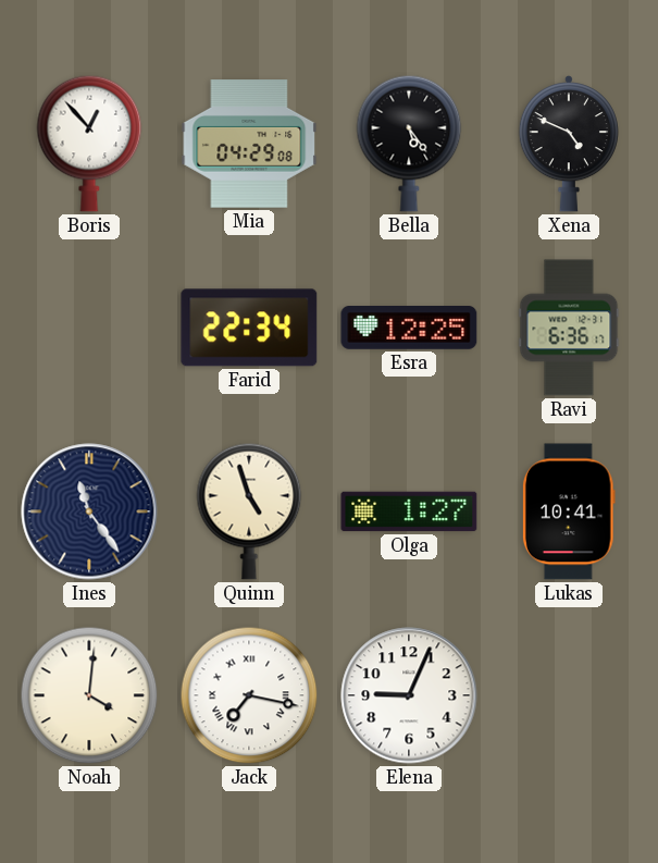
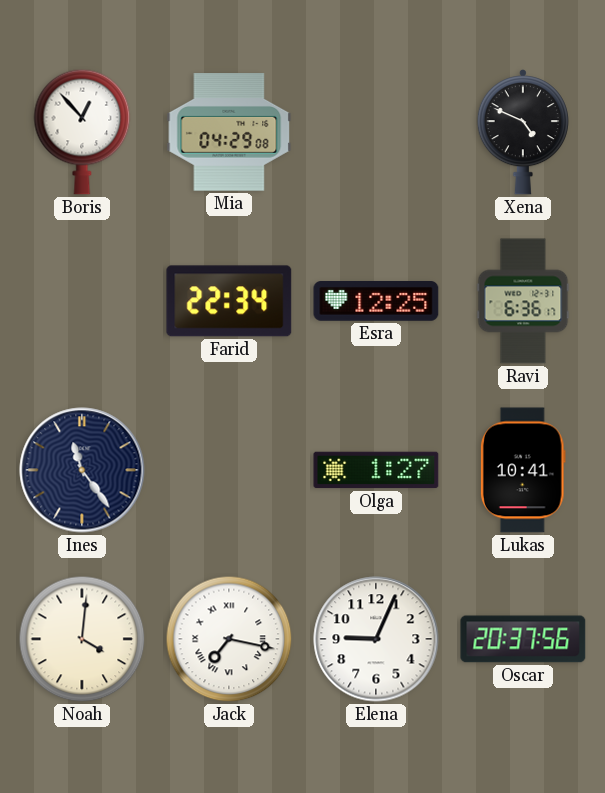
Bella: 5:24 -> none
Quinn: 4:57 -> none
Oscar: none -> 20:37
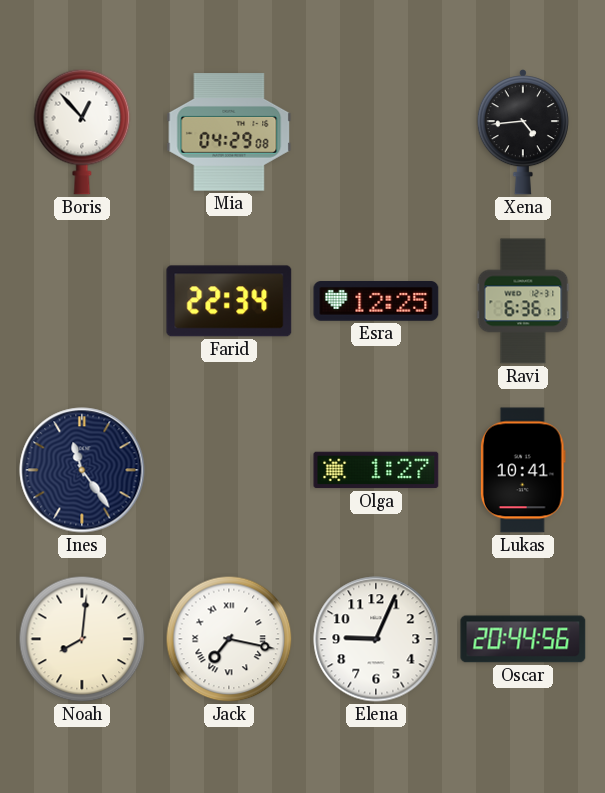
Xena: 4:49 -> 4:44
Noah: 4:01 -> 8:01
Oscar: 20:37 -> 20:44
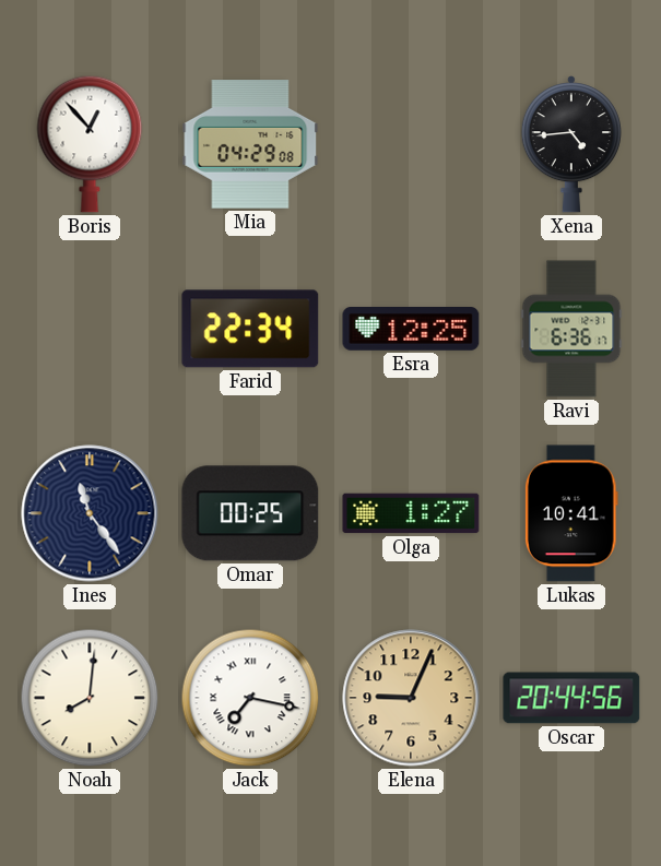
Omar: none -> 00:25
Elena dial: white -> champagne
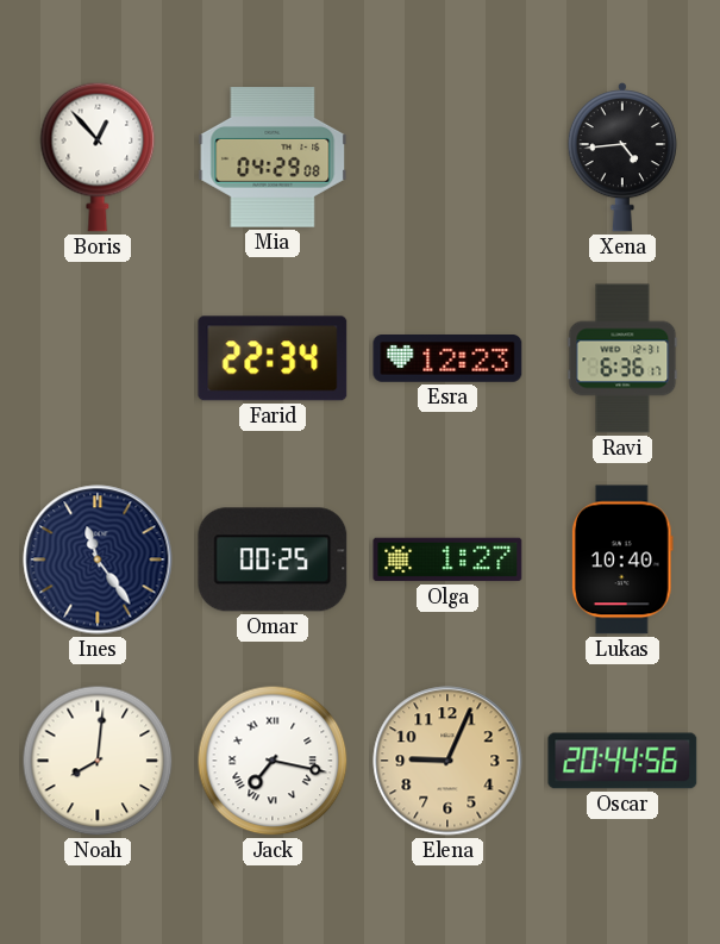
Esra: 12:25 -> 12:23
Lukas: 10:41 -> 10:40
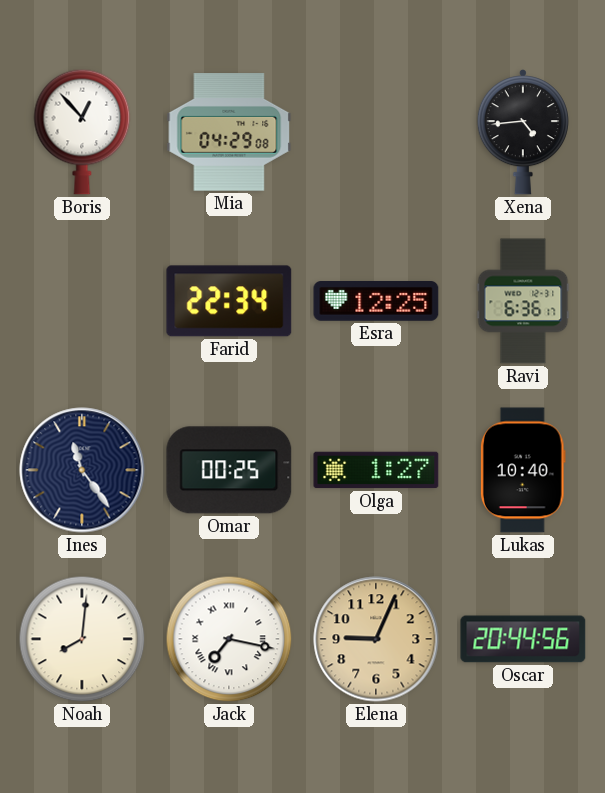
Esra: 12:23 -> 12:25
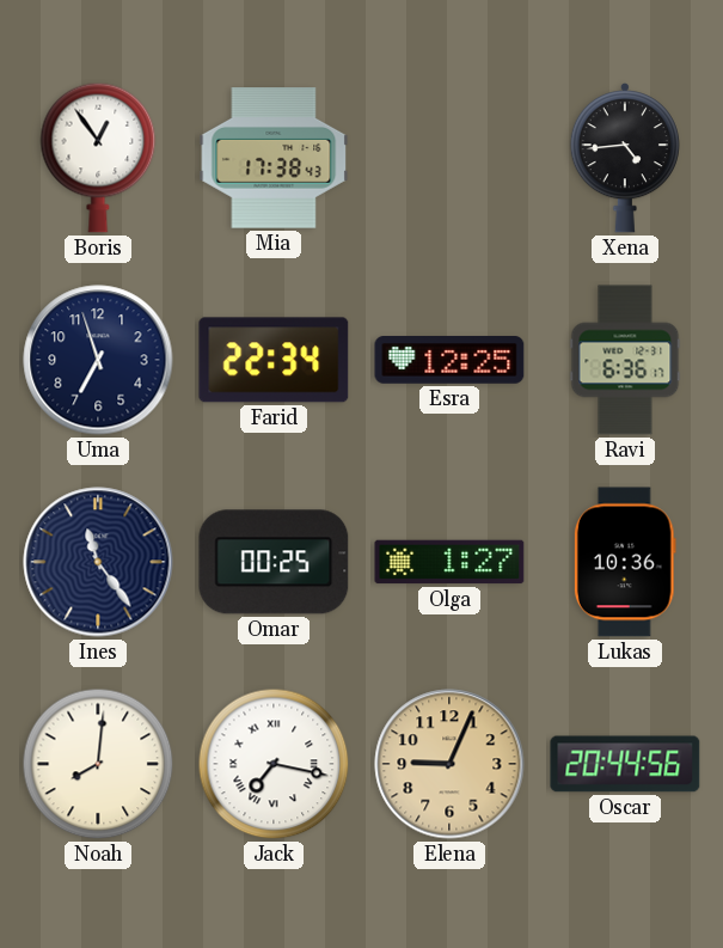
Boris: 12:53 -> 12:54
Mia: 04:29 -> 17:38
Uma: none -> 6:57
Lukas: 10:40 -> 10:36
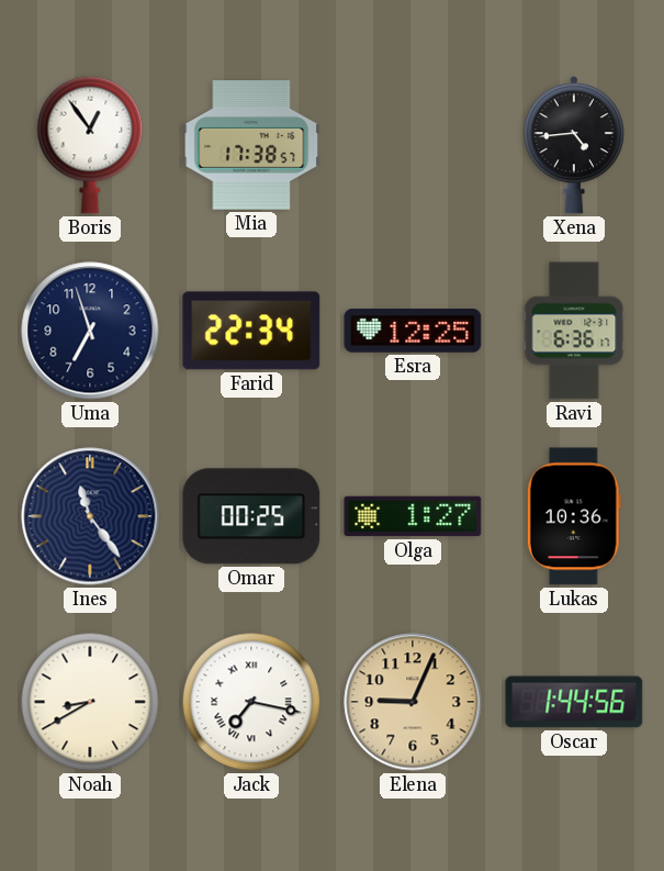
Mia: 17:38:43 -> 17:38:57
Noah: 8:01 -> 8:40
Oscar: 20:44 -> 1:44
